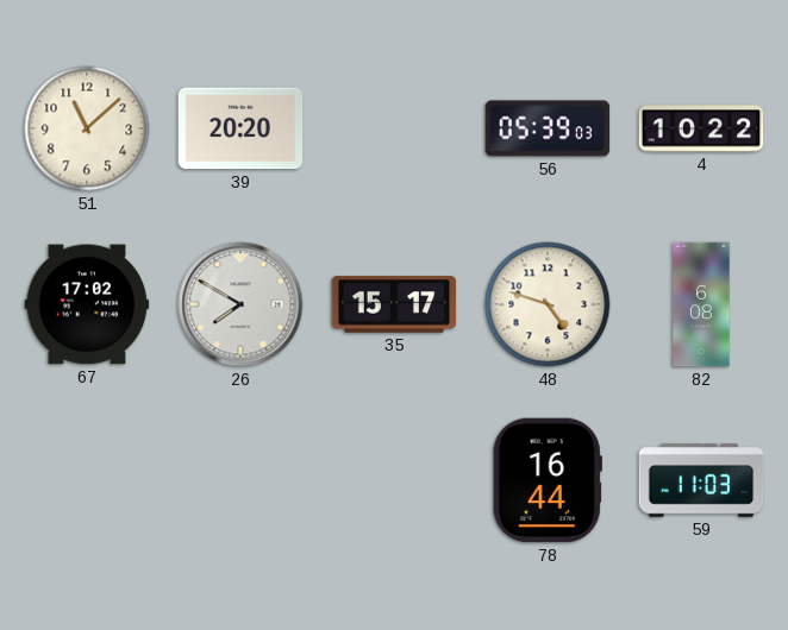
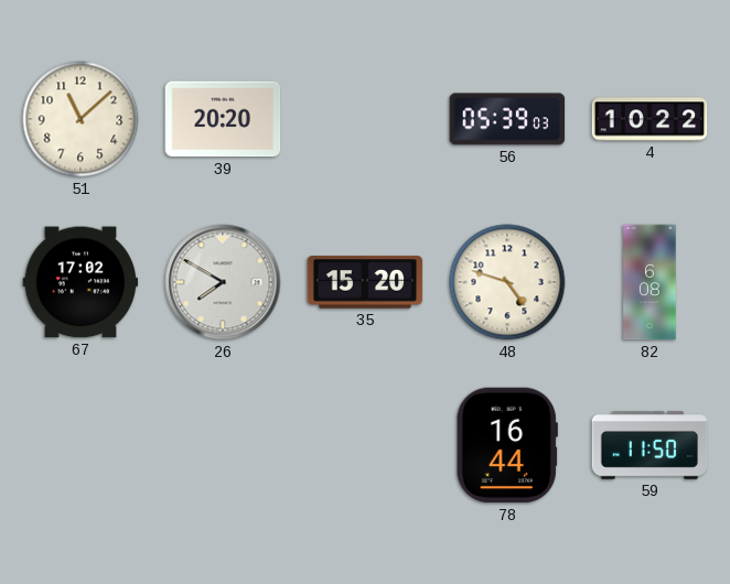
35: 15:17 -> 15:20
59: 11:03 -> 11:50
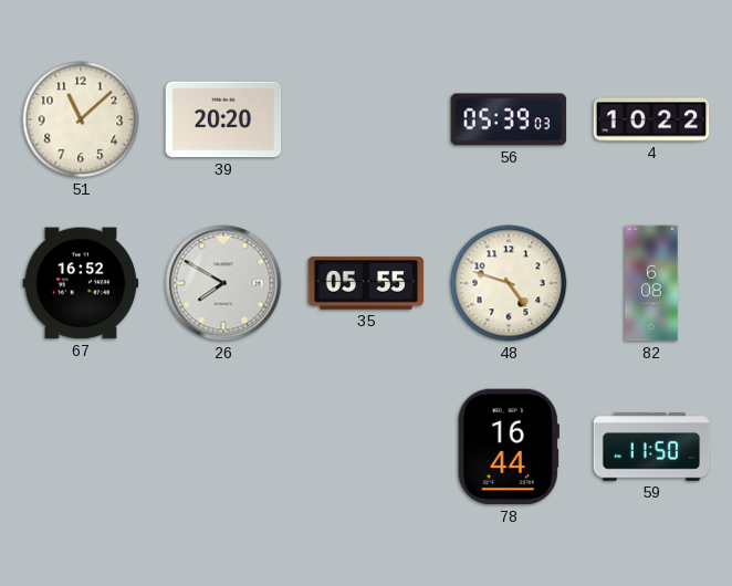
67: 17:02 -> 16:52
35: 15:20 -> 05:55
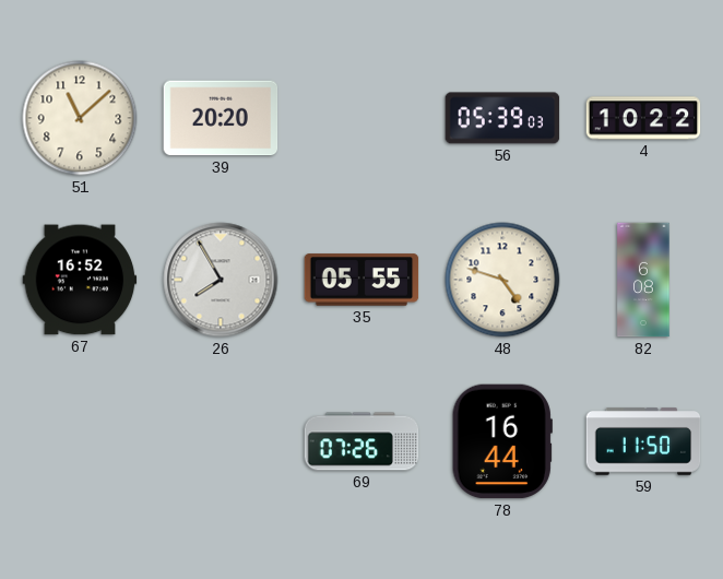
26: 7:50 -> 7:55
69: none -> 07:26
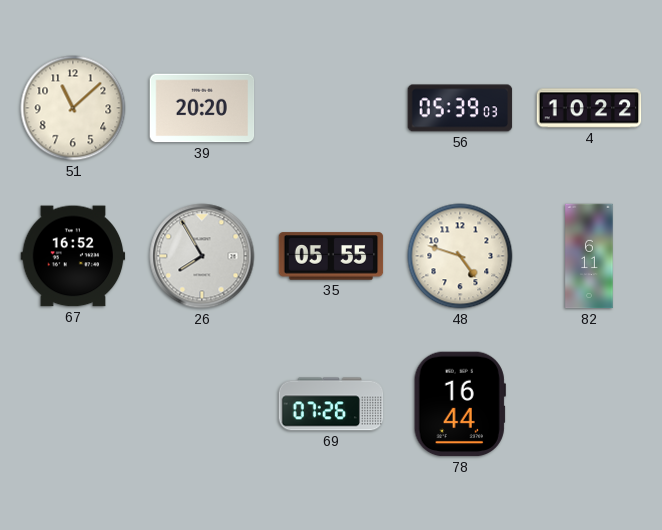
82: 6:08 -> 6:11
59: 11:50 -> none
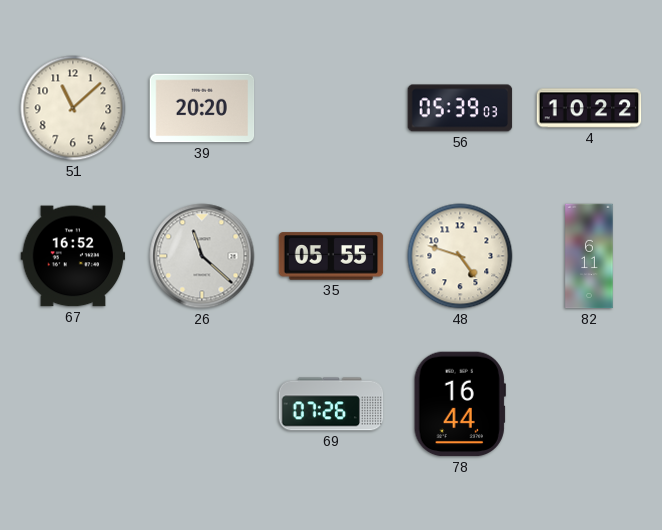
26: 7:55 -> 11:22
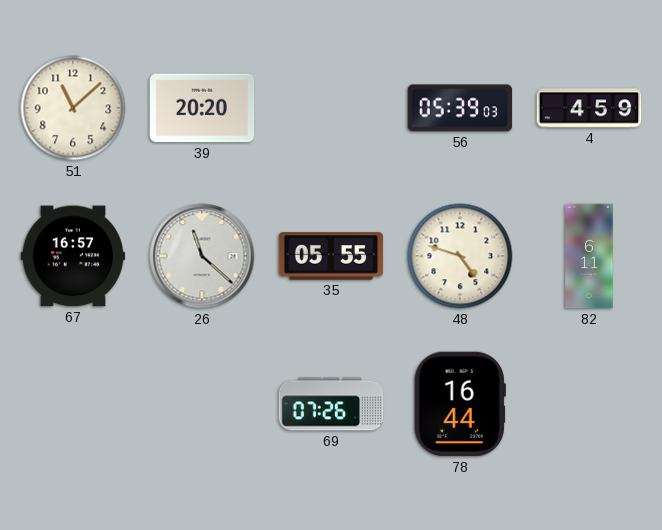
4: 10:22 -> 4:59
67: 16:52 -> 16:57
